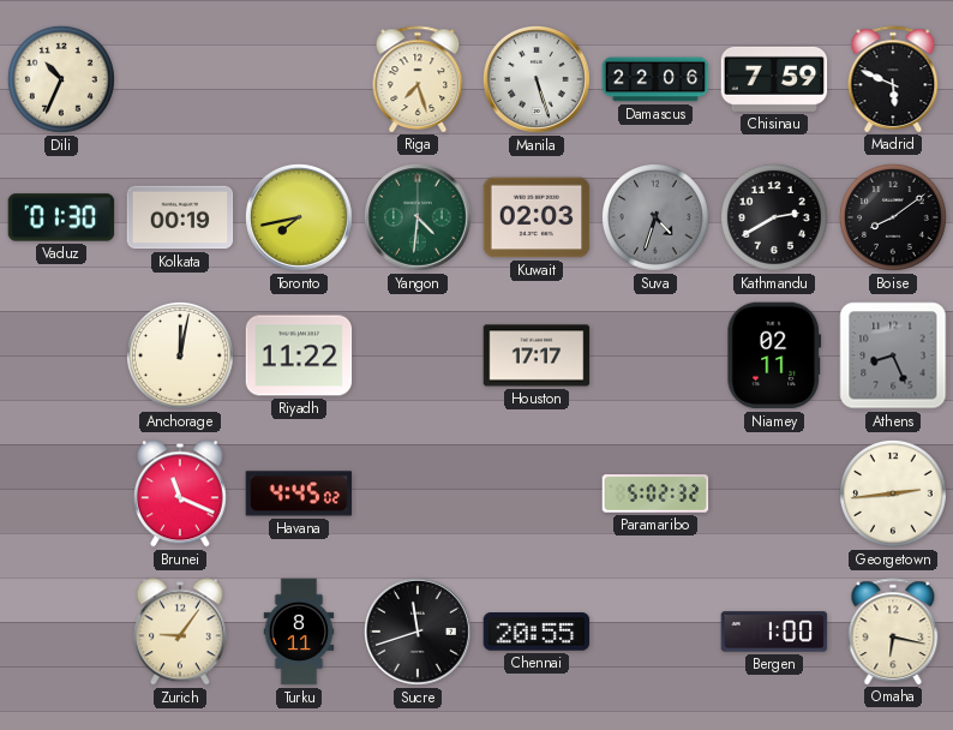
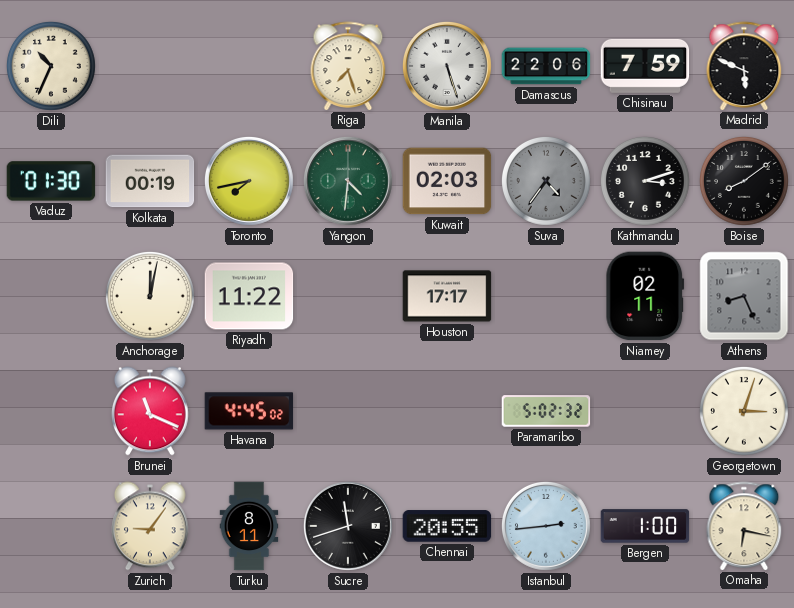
Suva: 4:33 -> 4:36
Kathmandu: 2:40 -> 3:12
Georgetown: 2:44 -> 3:03
Istanbul: none -> 2:44
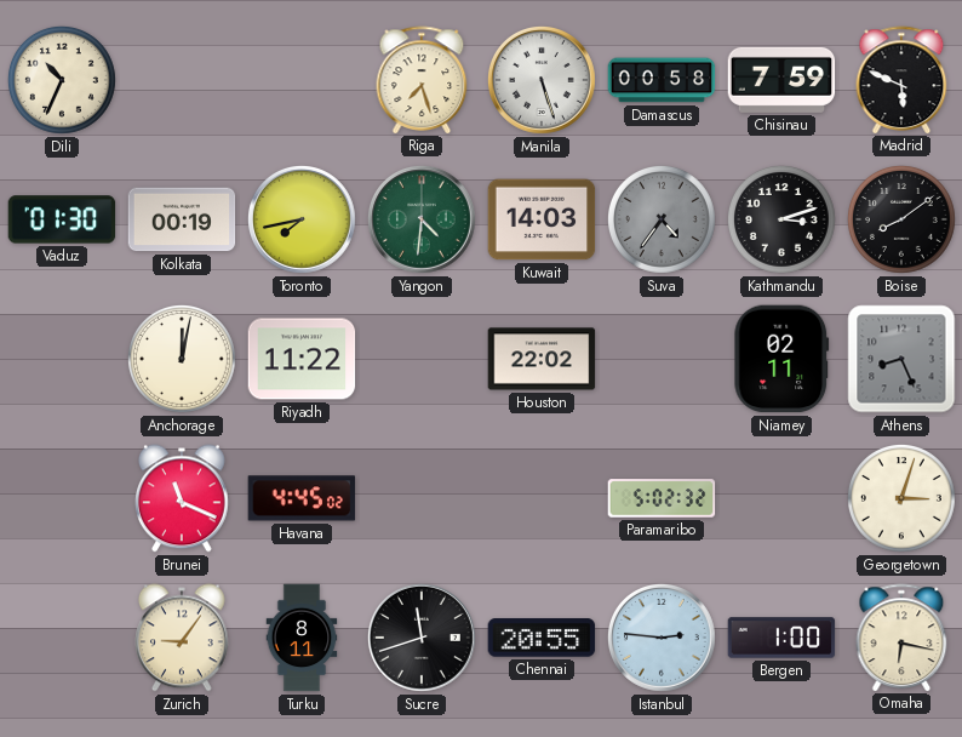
Damascus: 22:06 -> 00:58
Kuwait: 02:03 -> 14:03
Houston: 17:17 -> 22:02
Istanbul: 2:44 -> 2:46
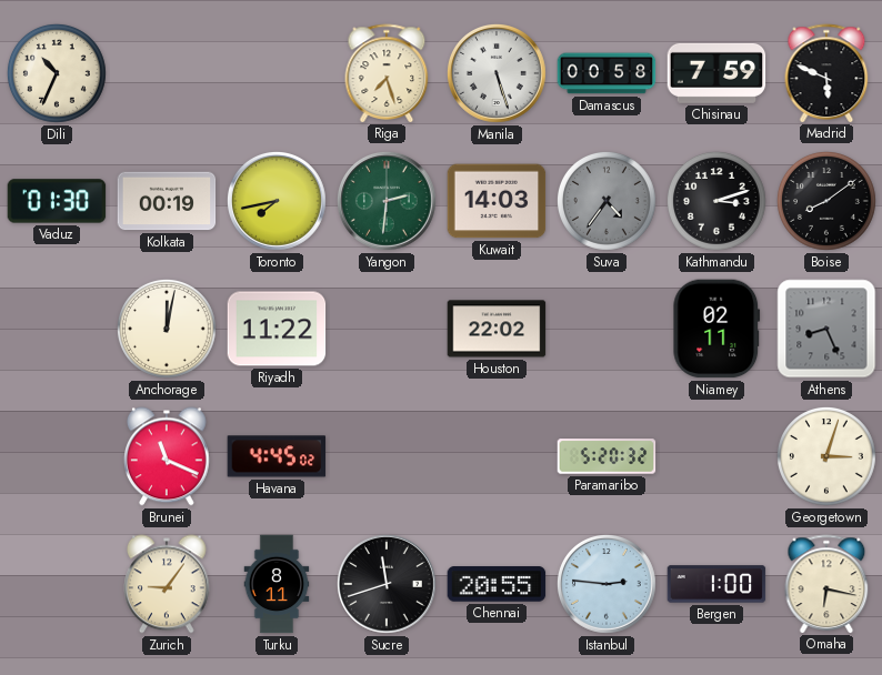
Yangon: 4:31 -> 2:31
Paramaribo: 5:02 -> 5:20
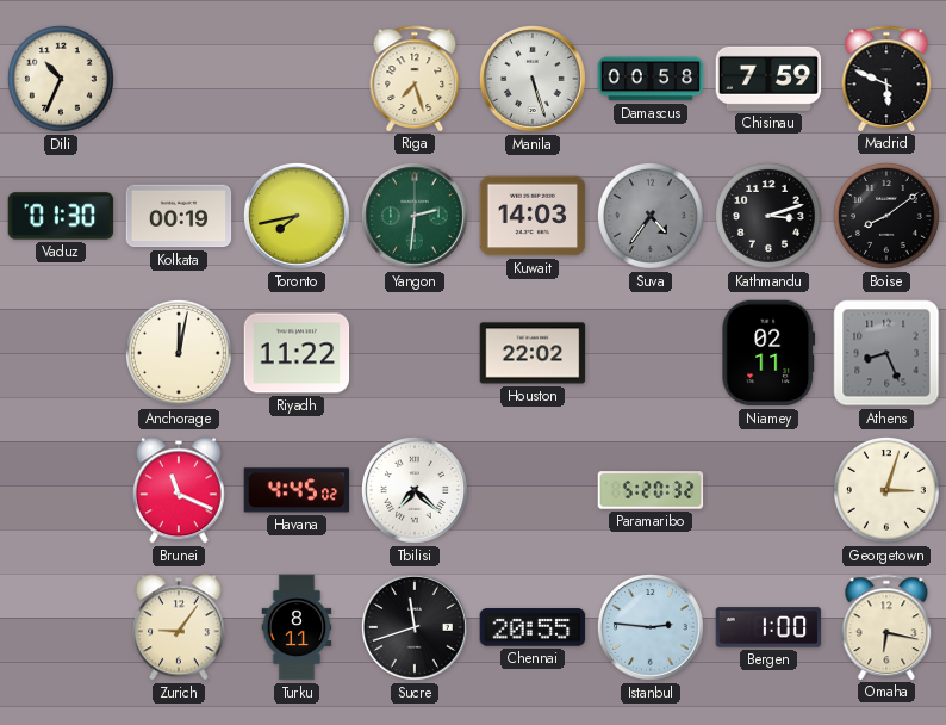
Tbilisi: none -> 7:22
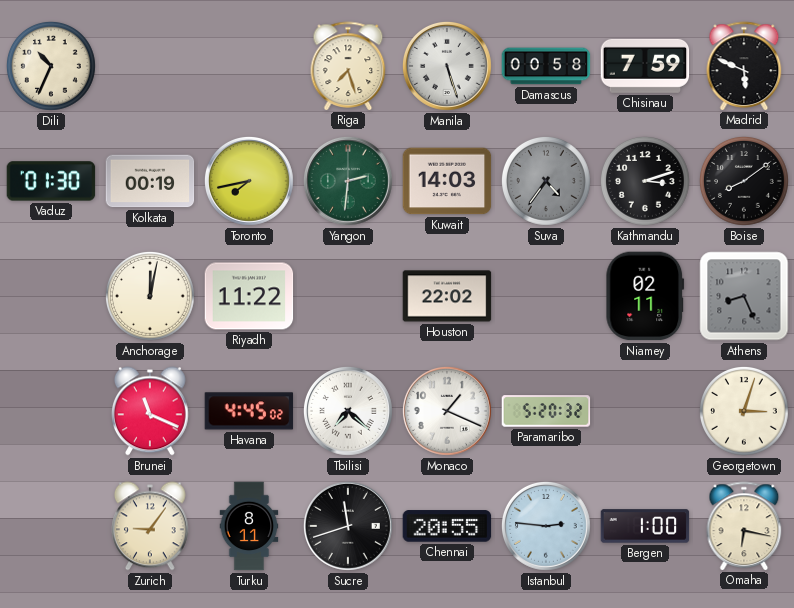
Monaco: none -> 1:19
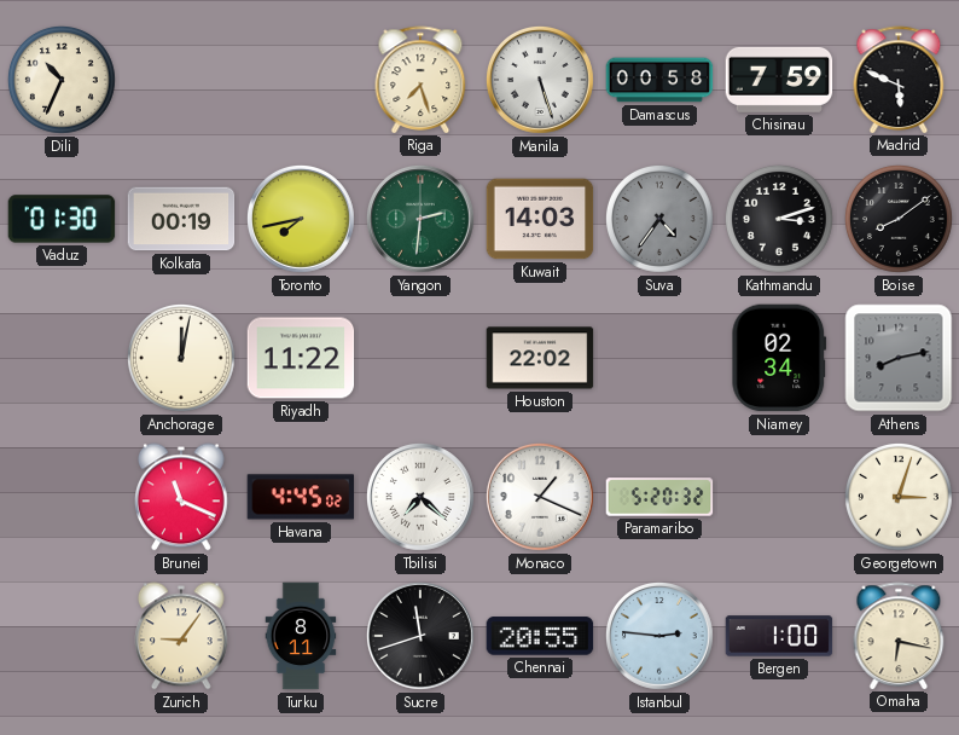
Niamey: 02:11 -> 02:34
Athens: 8:26 -> 8:13
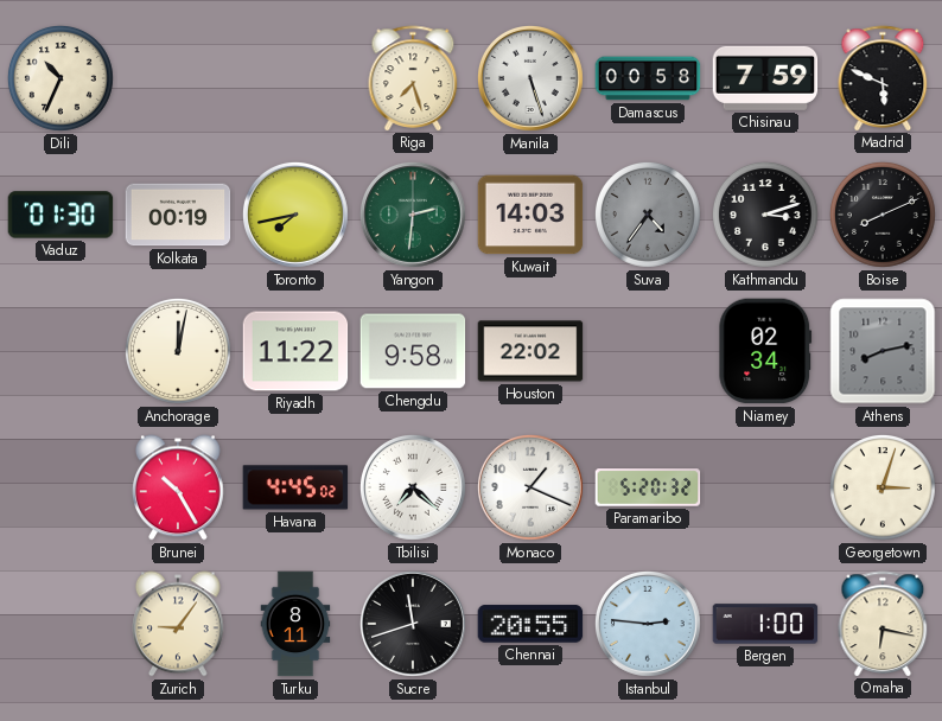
Boise: 8:09 -> 8:11
Chengdu: none -> 9:58
Brunei: 11:19 -> 10:25
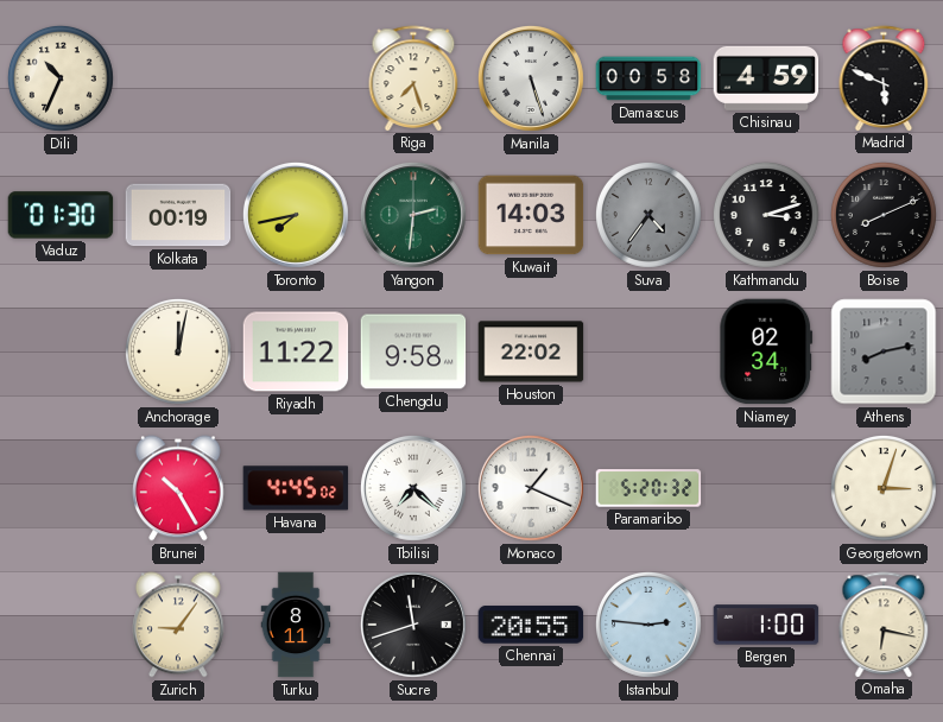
Chisinau: 7:59 -> 4:59
